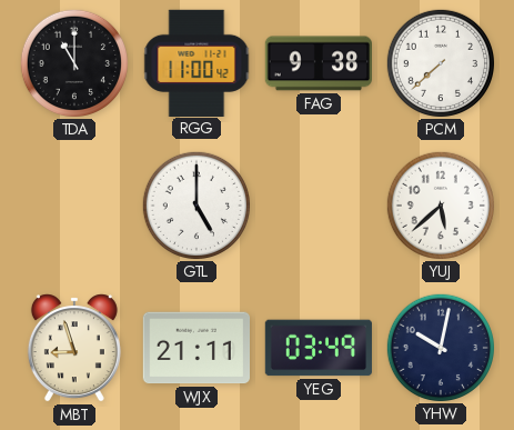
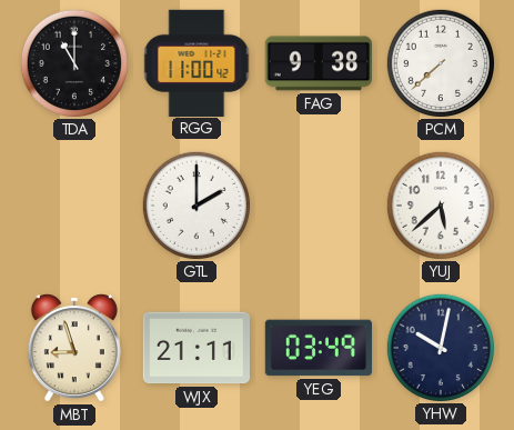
GTL: 5:00 -> 2:00
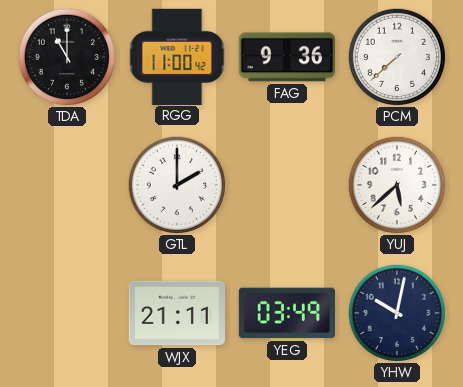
FAG: 9:38 -> 9:36
MBT: 8:57 -> none
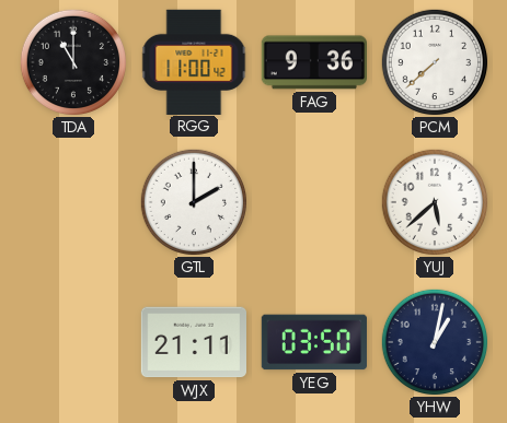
YEG: 03:49 -> 03:50
YHW: 10:02 -> 1:02
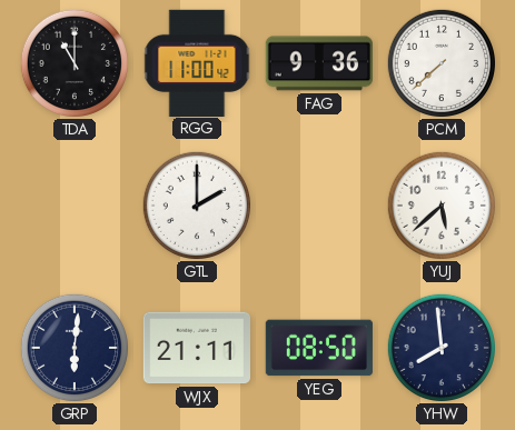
GRP: none -> 6:01
YEG: 03:50 -> 08:50
YHW: 1:02 -> 7:59
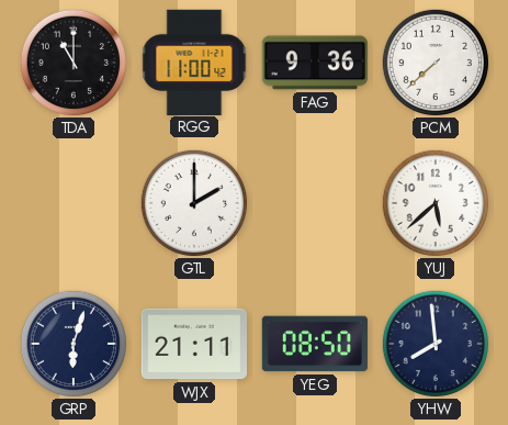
GRP: 6:01 -> 6:03
